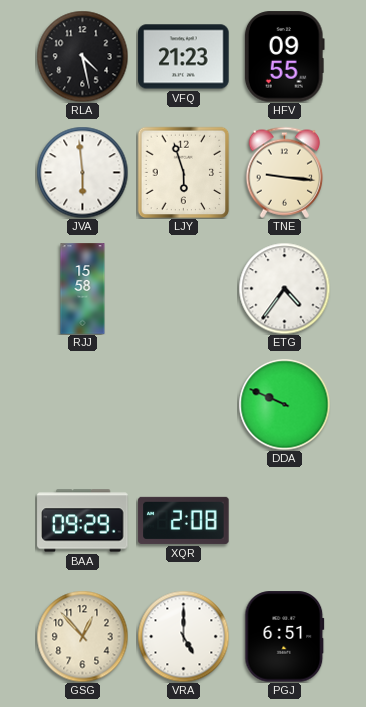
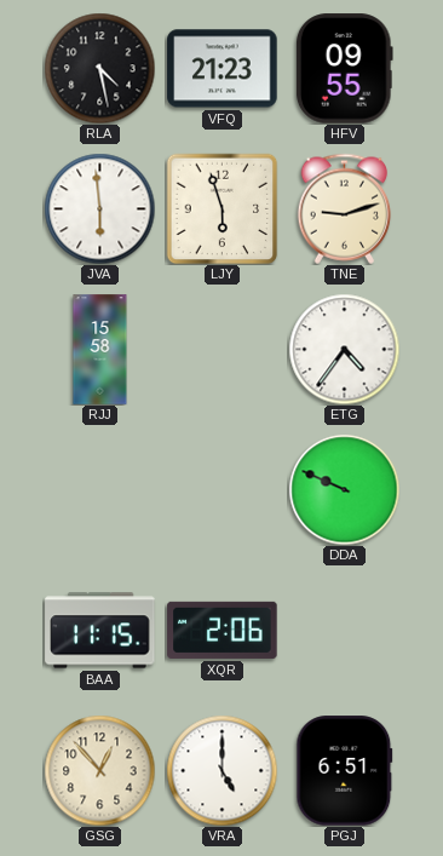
TNE: 9:16 -> 9:12
BAA: 09:29 -> 11:15
XQR: 2:08 -> 2:06
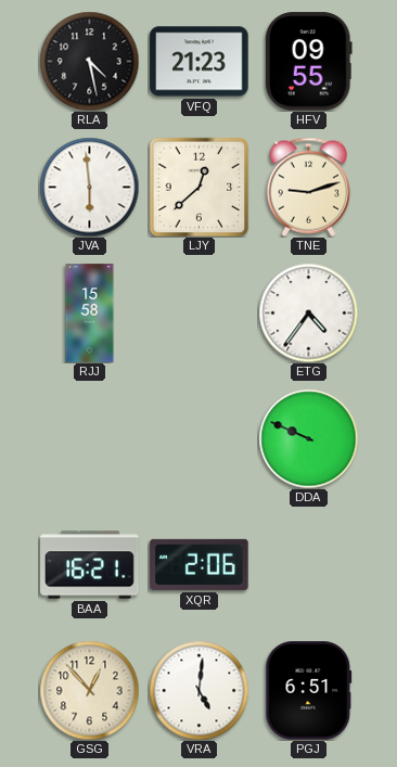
LJY: 5:57 -> 12:38
BAA: 11:15 -> 16:21
VRA: 5:00 -> 5:01
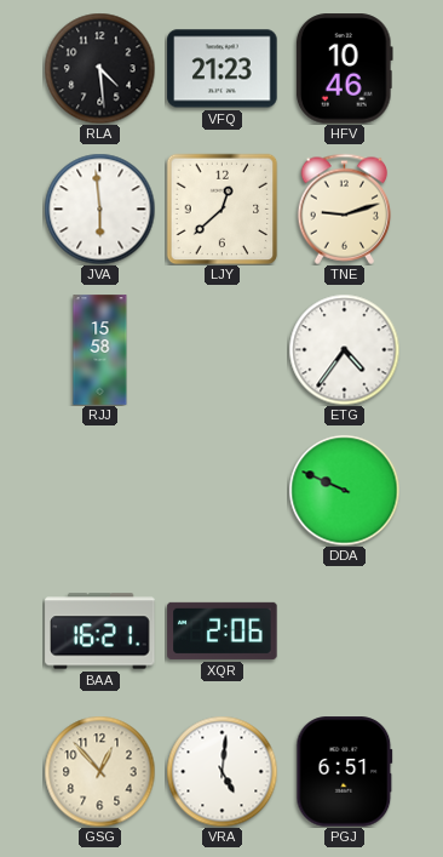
RLA: 4:28 -> 4:29
HFV: 09:55 -> 10:46
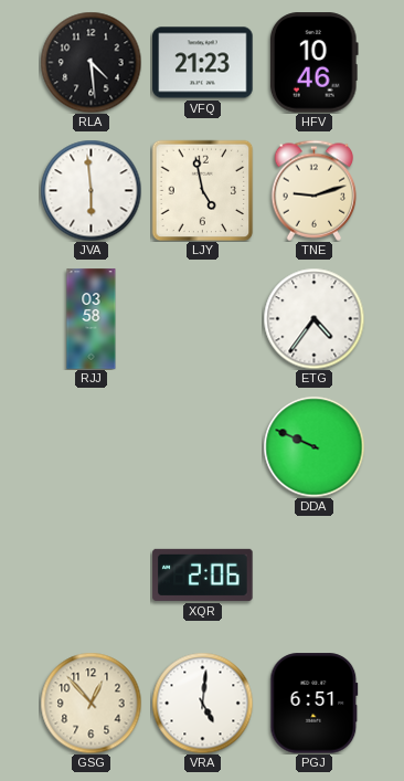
LJY: 12:38 -> 4:58
RJJ: 15:58 -> 03:58
BAA: 16:21 -> none
